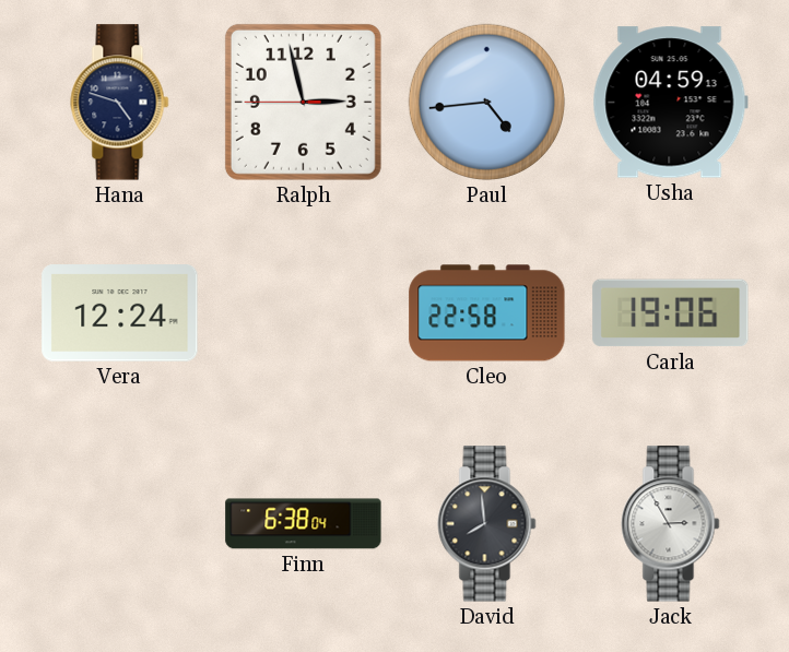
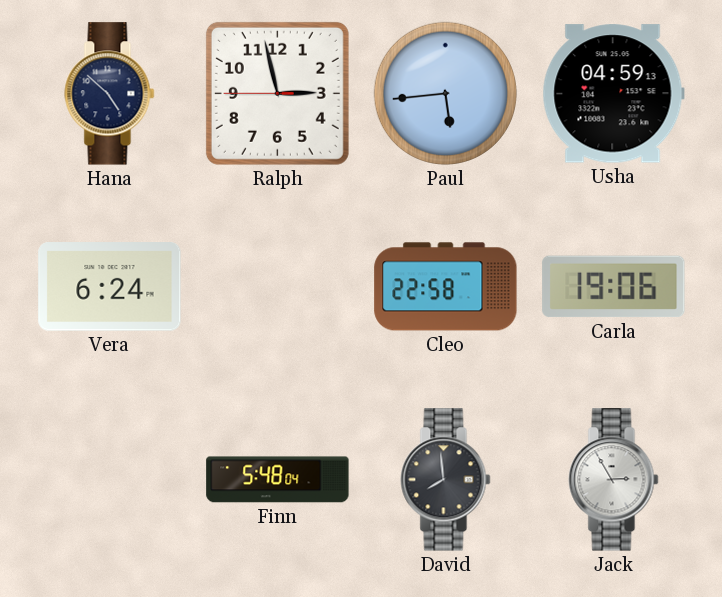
Hana: 4:48 -> 4:52
Paul: 4:44 -> 5:44
Vera: 12:24 -> 6:24
Finn: 6:38 -> 5:48
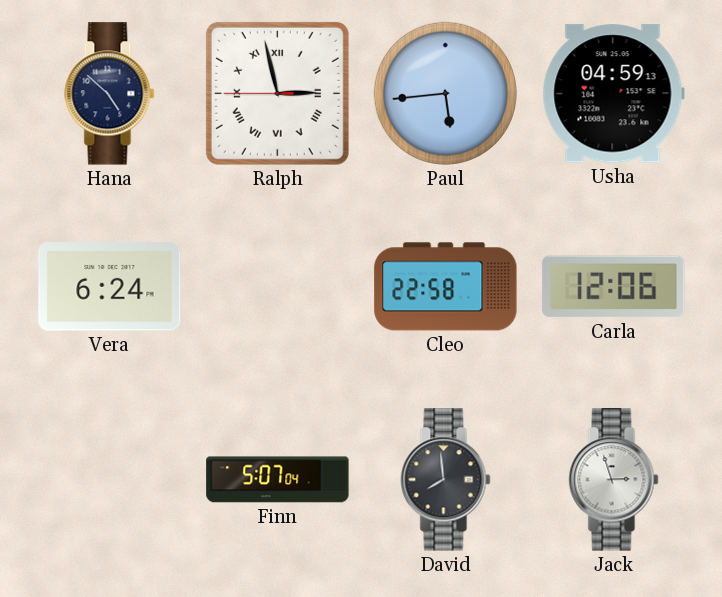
Ralph numerals: Arabic -> Roman
Carla: 19:06 -> 12:06
Finn: 5:48 -> 5:07
Jack: 2:55 -> 2:57
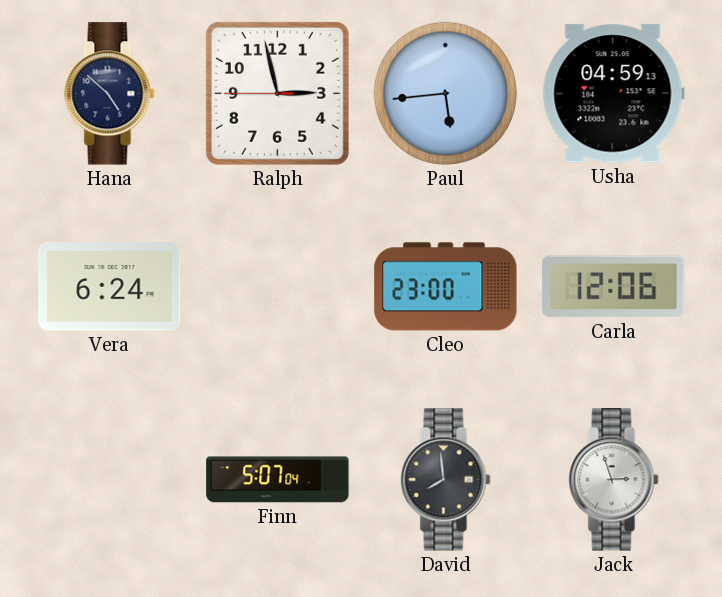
Ralph numerals: Roman -> Arabic
Cleo: 22:58 -> 23:00
